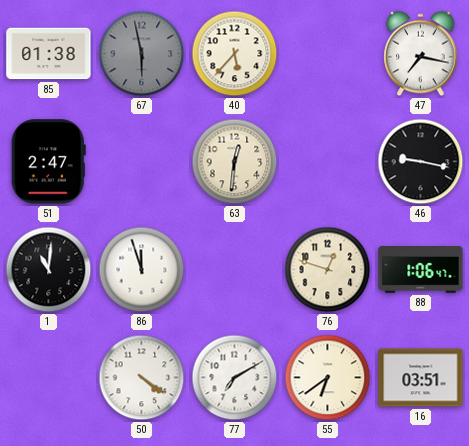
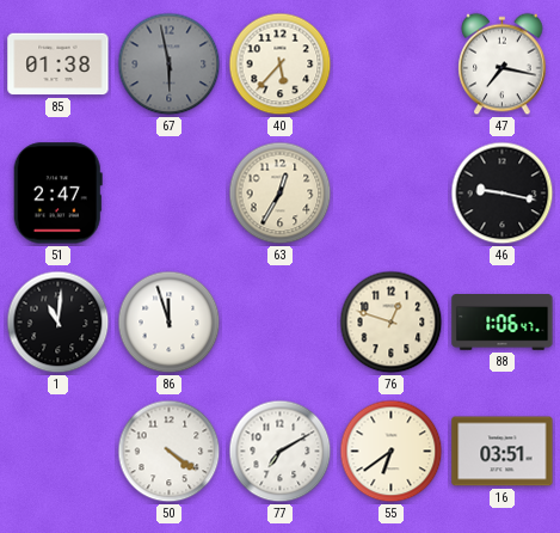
63: 12:31 -> 12:35
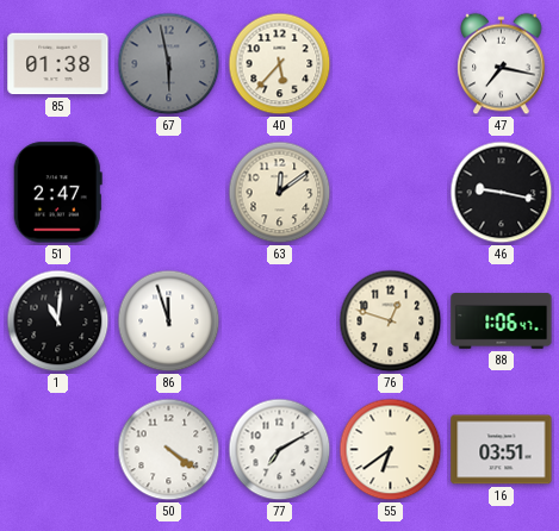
63: 12:35 -> 12:09
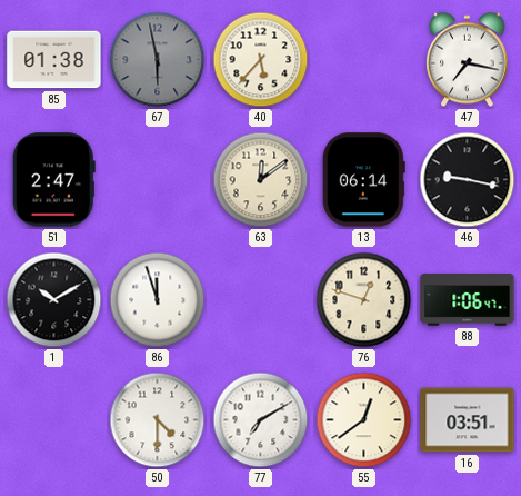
13: none -> 06:14
1: 11:01 -> 10:10
50: 4:21 -> 4:30
55: 6:39 -> 12:39
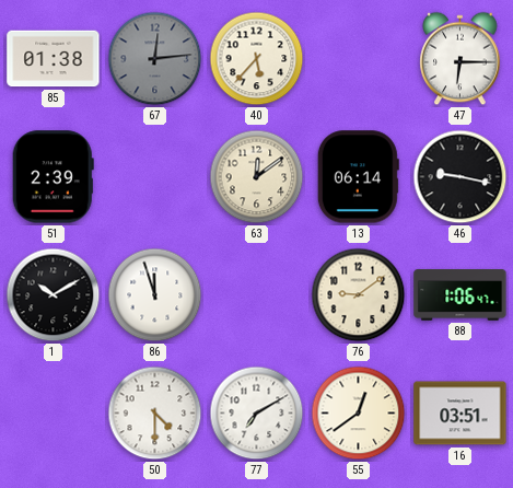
67: 5:58 -> 12:14
47: 7:17 -> 6:15
51: 2:47 -> 2:39
76: 12:48 -> 9:09
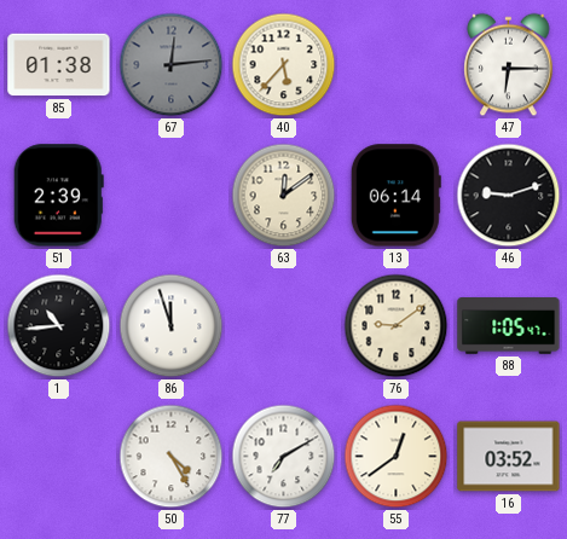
46: 9:17 -> 9:12
1: 10:10 -> 10:44
88: 1:06 -> 1:05
50: 4:30 -> 4:25
16: 03:51 -> 03:52
